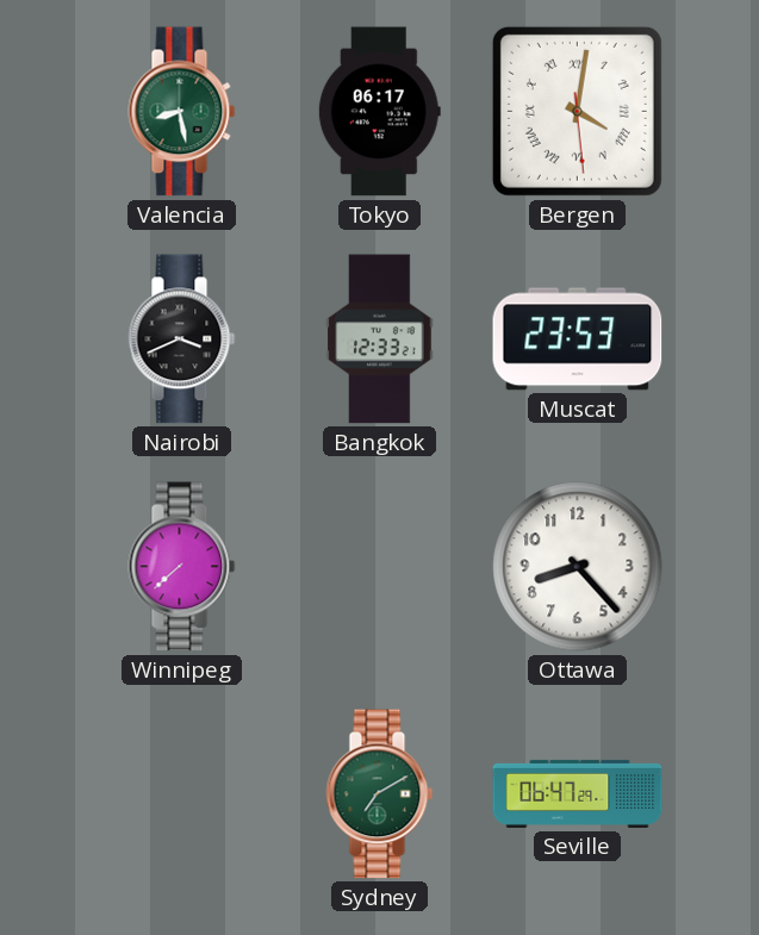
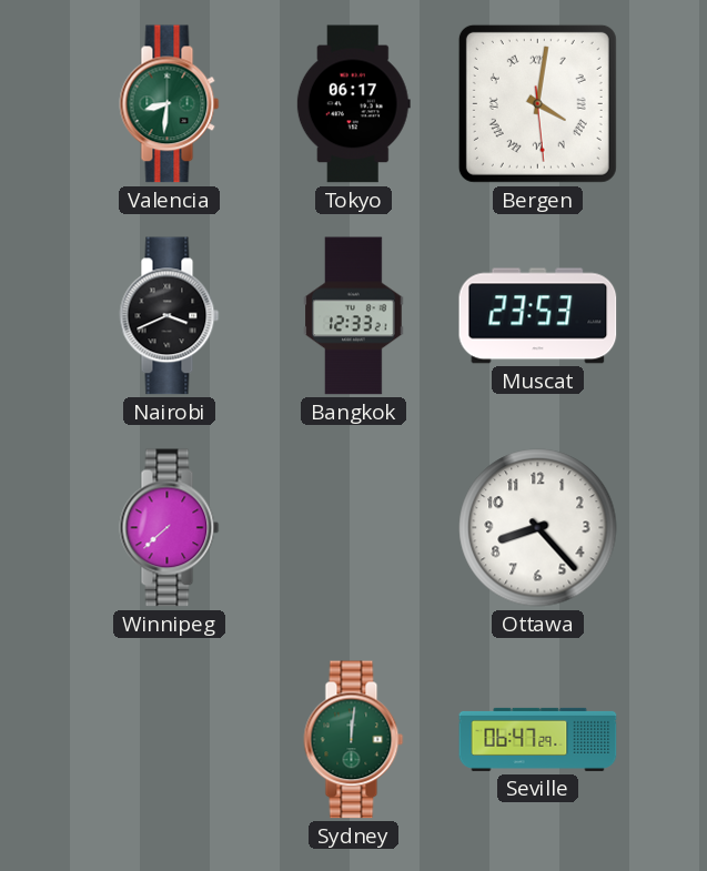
Valencia: 8:28 -> 8:31
Sydney: 7:10 -> 12:01
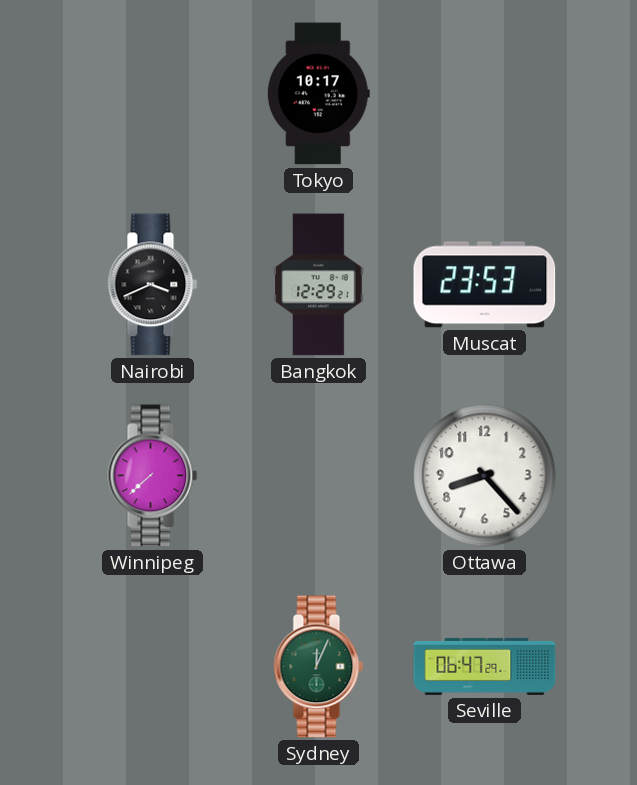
Valencia: 8:31 -> none
Tokyo: 06:17 -> 10:17
Bergen: 4:01 -> none
Bangkok: 12:33 -> 12:29
Sydney: 12:01 -> 12:04
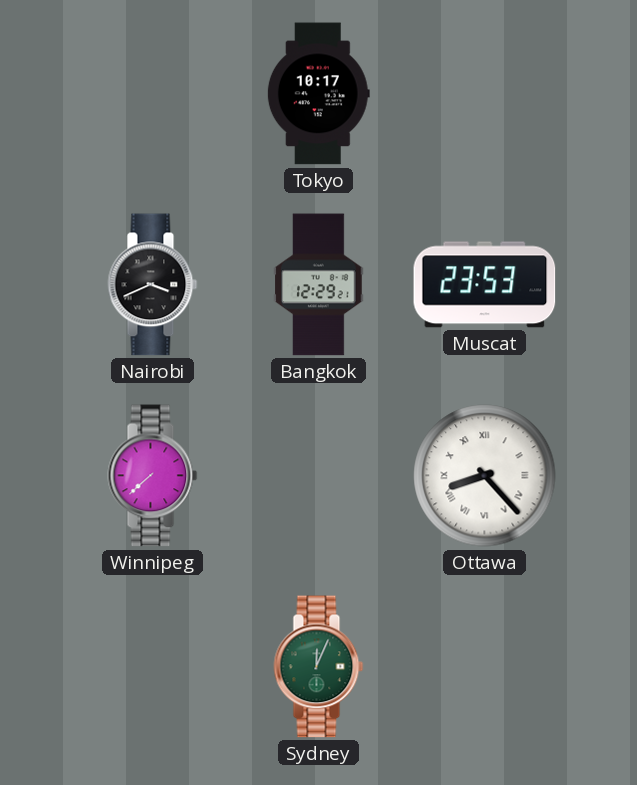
Ottawa numerals: Arabic -> Roman
Seville: 06:47 -> none
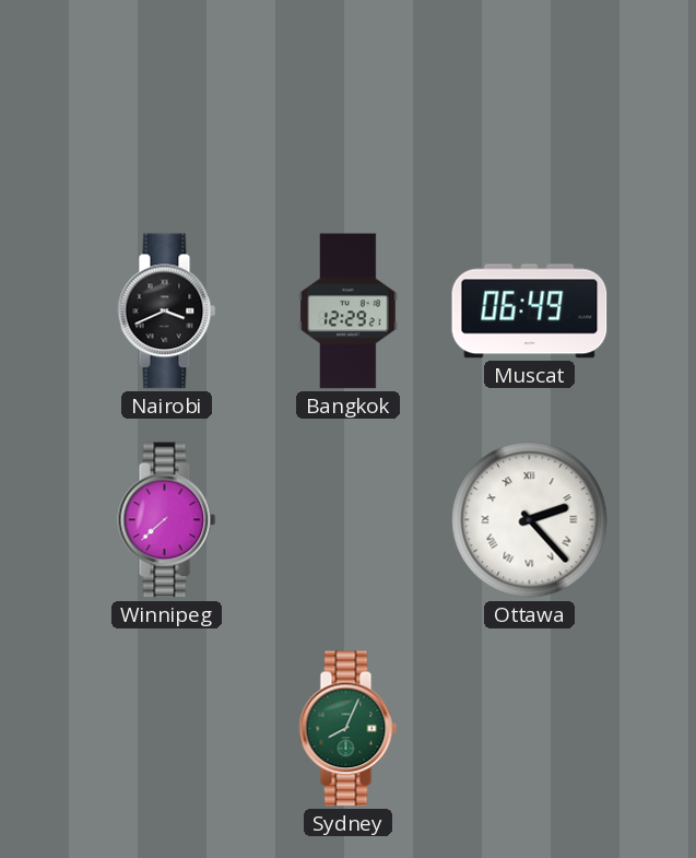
Tokyo: 10:17 -> none
Muscat: 23:53 -> 06:49
Ottawa: 8:23 -> 2:23
Sydney: 12:04 -> 8:04
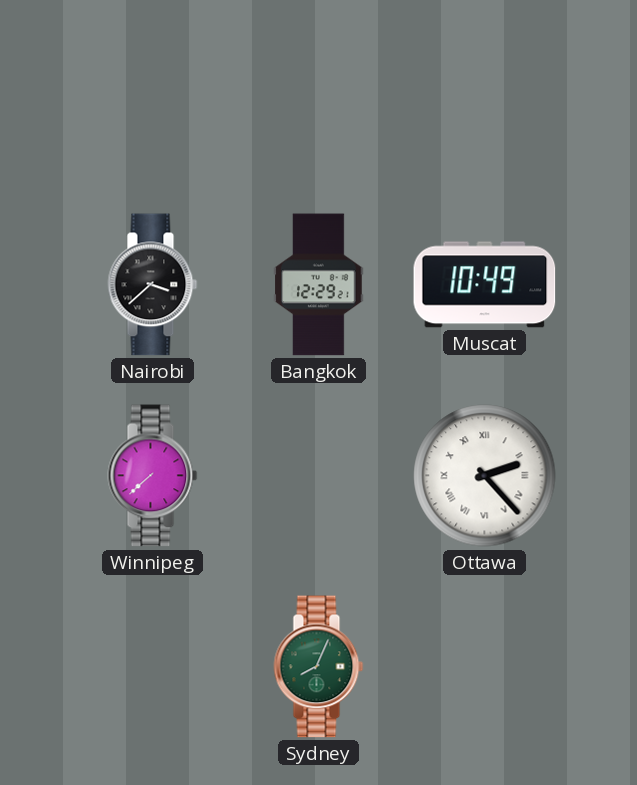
Nairobi: 3:41 -> 3:38
Muscat: 06:49 -> 10:49
